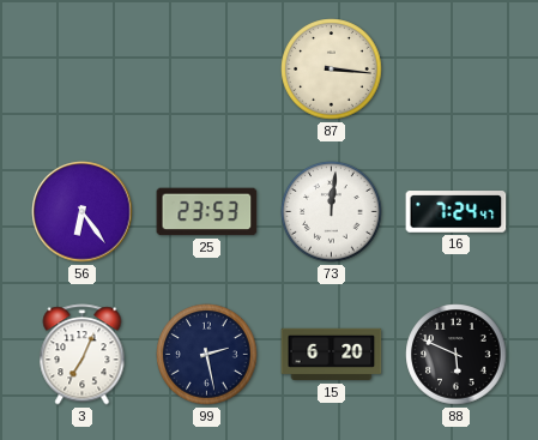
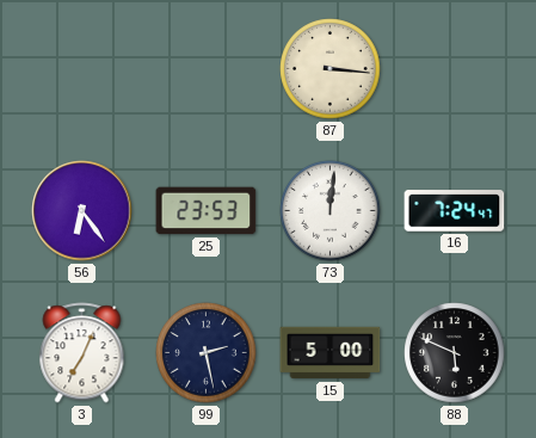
15: 6:20 -> 5:00
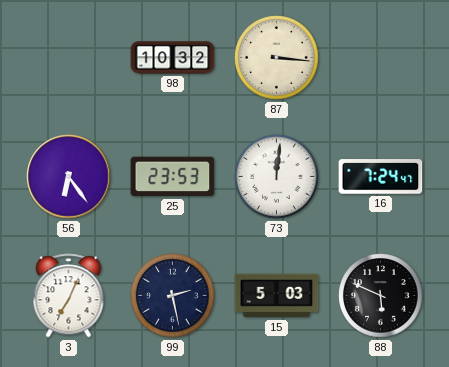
98: none -> 10:32
15: 5:00 -> 5:03
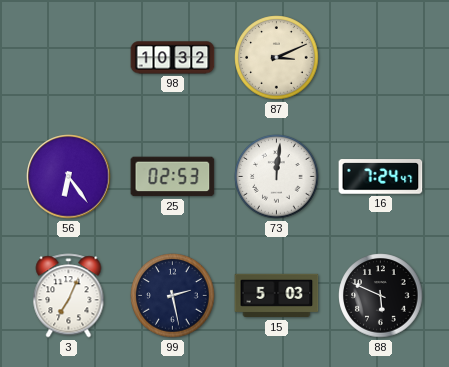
87: 3:16 -> 3:11
25: 23:53 -> 02:53
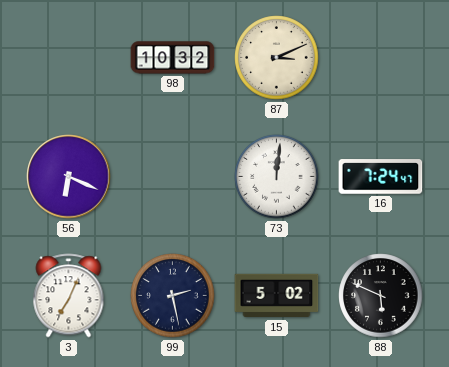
56: 6:24 -> 6:19
25: 02:53 -> none
15: 5:03 -> 5:02
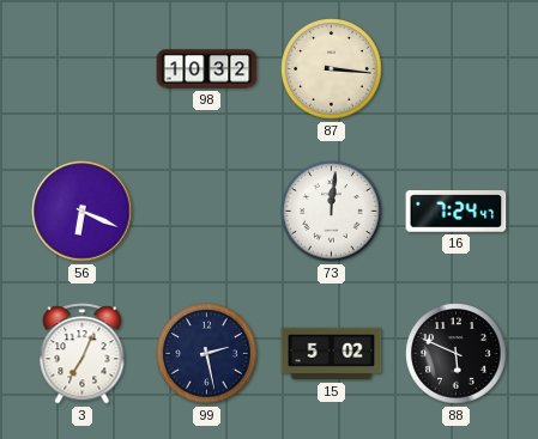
87: 3:11 -> 3:16
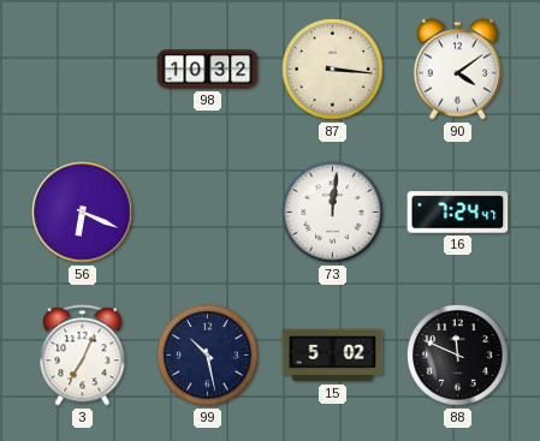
90: none -> 4:09
99: 2:28 -> 10:28
88: 5:49 -> 11:49
